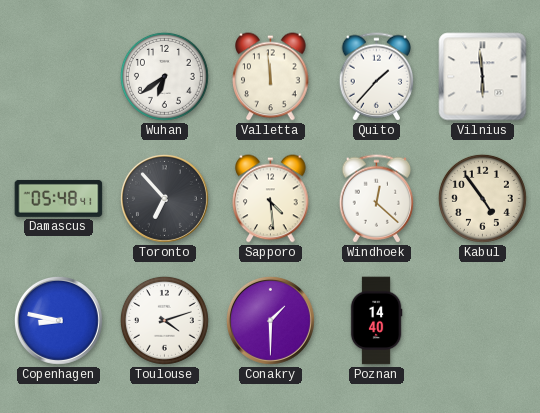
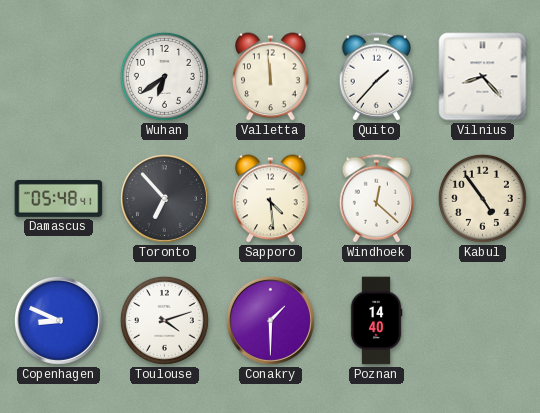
Vilnius: 5:59 -> 8:23
Copenhagen: 8:47 -> 8:49
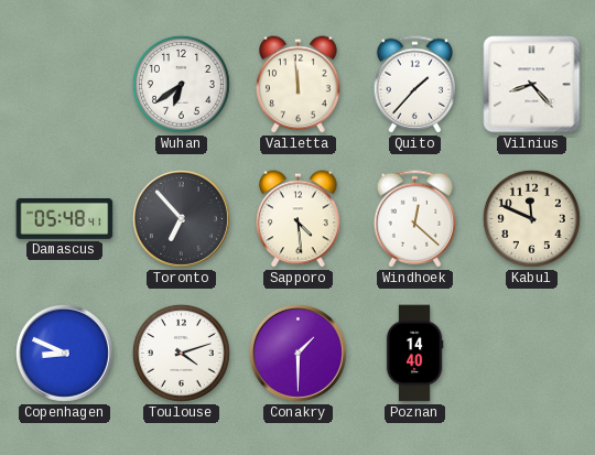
Kabul: 4:54 -> 11:49
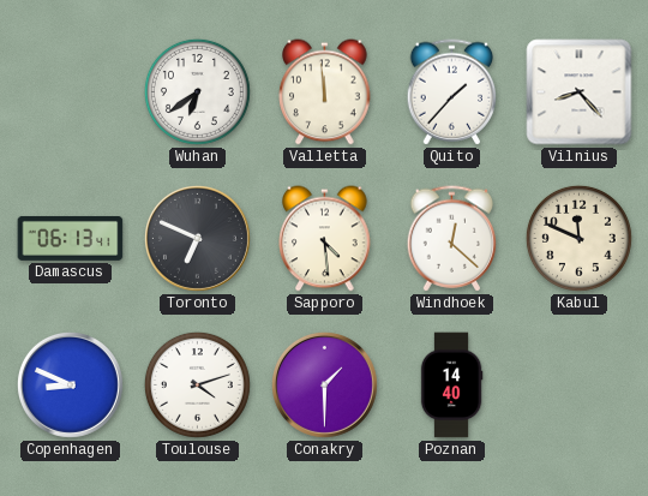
Damascus: 05:48 -> 06:13
Toronto: 6:53 -> 6:49
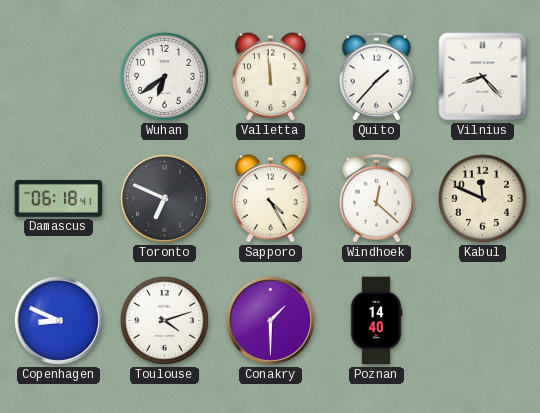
Damascus: 06:13 -> 06:18
Sapporo: 4:29 -> 4:25
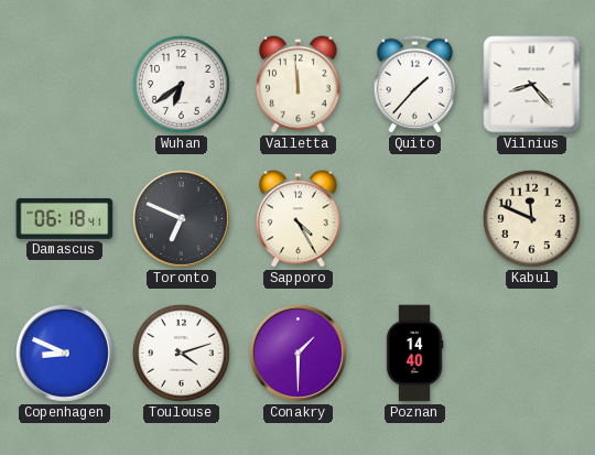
Windhoek: 12:22 -> none
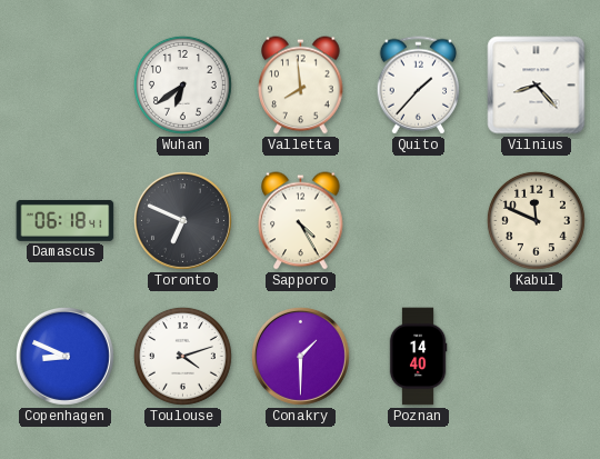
Valletta: 11:59 -> 7:59
